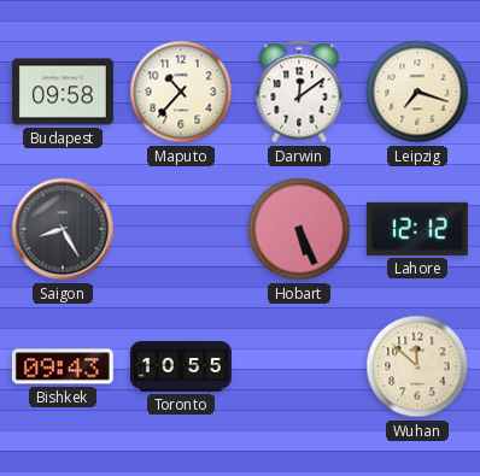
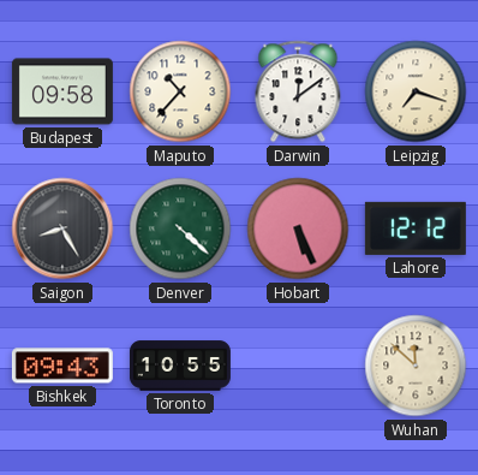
Denver: none -> 4:22
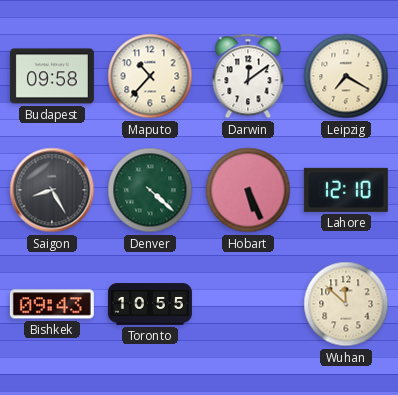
Leipzig: 7:18 -> 7:20
Lahore: 12:12 -> 12:10
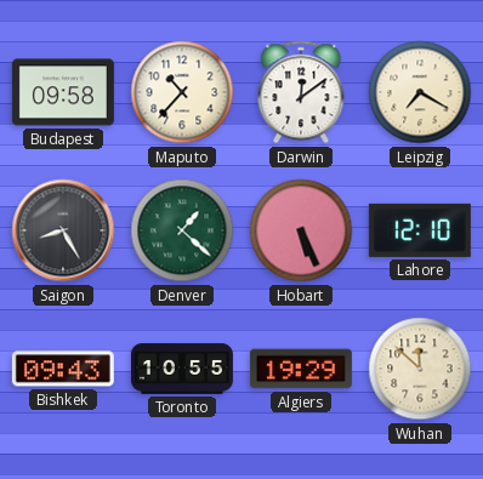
Denver: 4:22 -> 1:22
Algiers: none -> 19:29
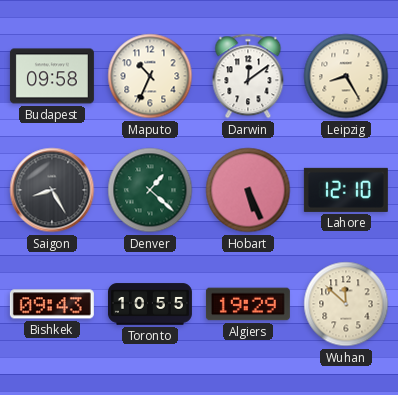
Maputo: 10:37 -> 10:34
Leipzig: 7:20 -> 8:25
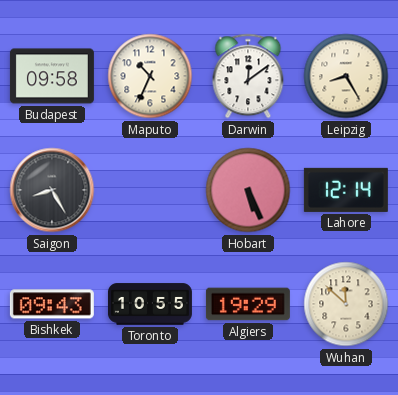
Denver: 1:22 -> none
Lahore: 12:10 -> 12:14
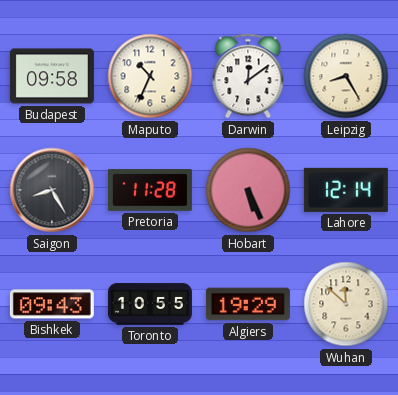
Pretoria: none -> 11:28
